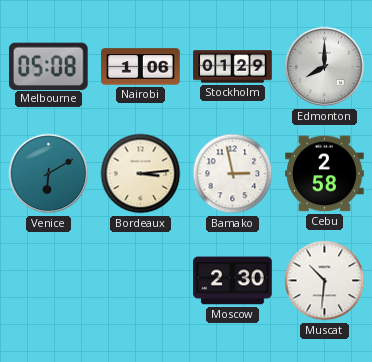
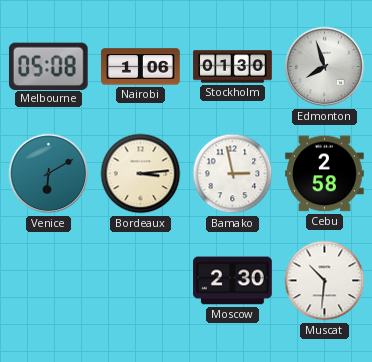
Stockholm: 01:29 -> 01:30
Edmonton: 8:00 -> 7:57
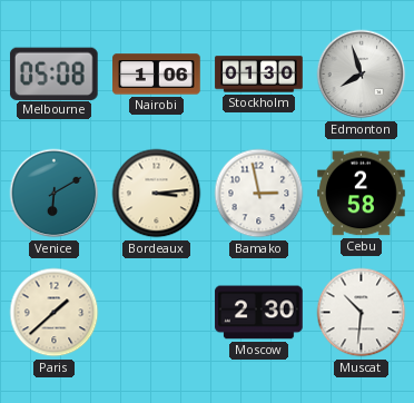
Paris: none -> 1:38
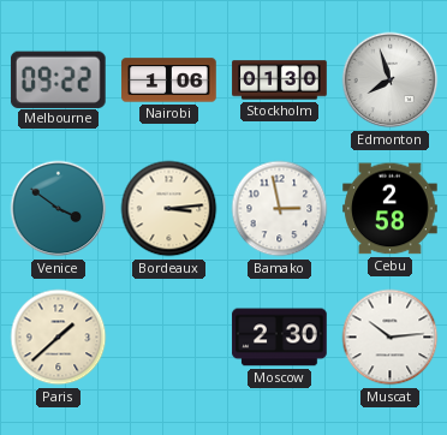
Melbourne: 05:08 -> 09:22
Venice: 6:10 -> 3:51
Muscat: 10:31 -> 10:14
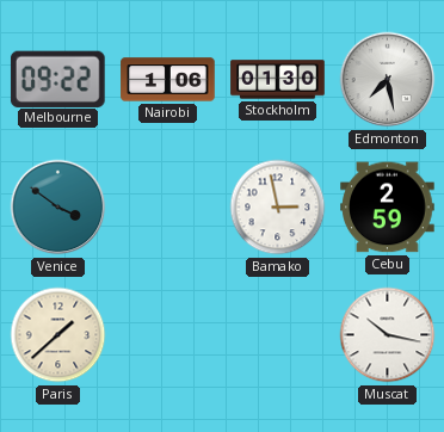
Edmonton: 7:57 -> 7:28
Bordeaux: 3:14 -> none
Cebu: 2:58 -> 2:59
Moscow: 2:30 -> none
Muscat: 10:14 -> 10:17
